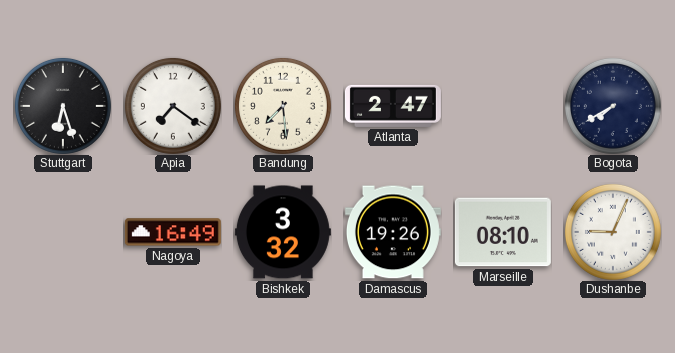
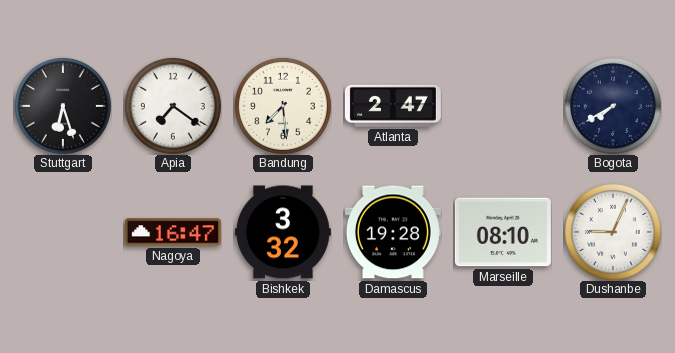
Nagoya: 16:49 -> 16:47
Damascus: 19:26 -> 19:28
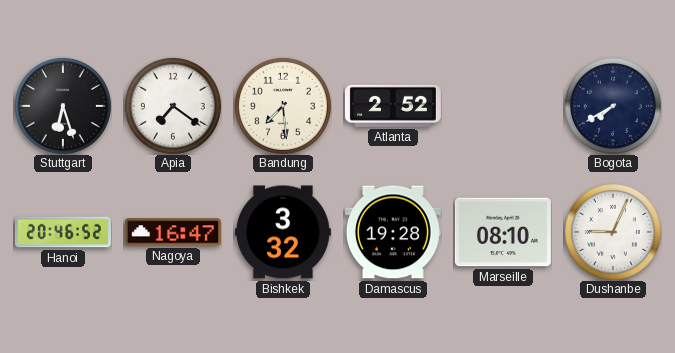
Atlanta: 2:47 -> 2:52
Hanoi: none -> 20:46
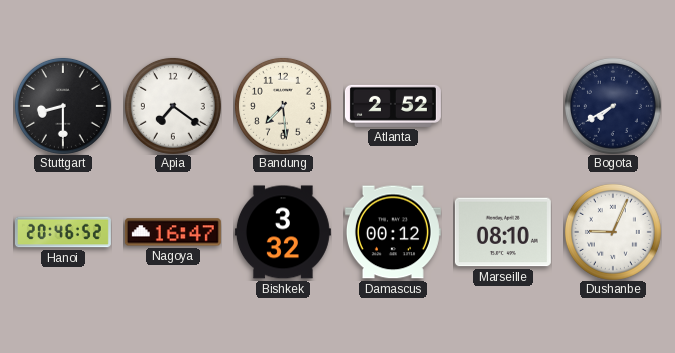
Stuttgart: 6:27 -> 8:30
Damascus: 19:28 -> 00:12
